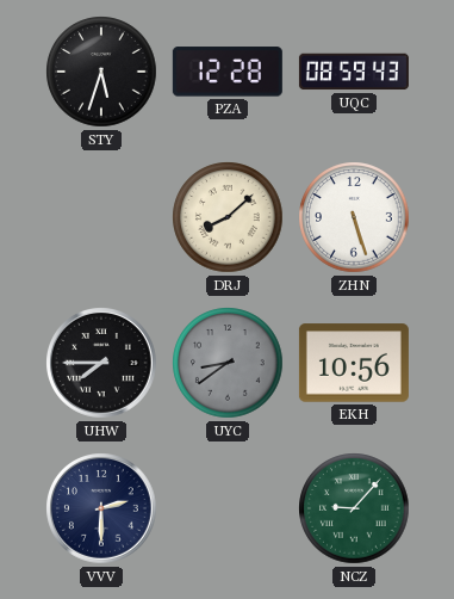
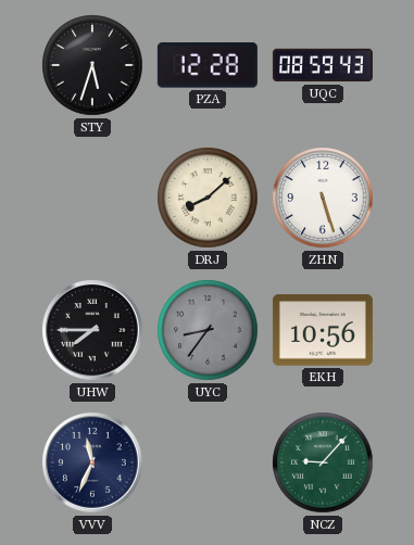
UYC: 8:39 -> 8:36
VVV: 2:30 -> 11:34
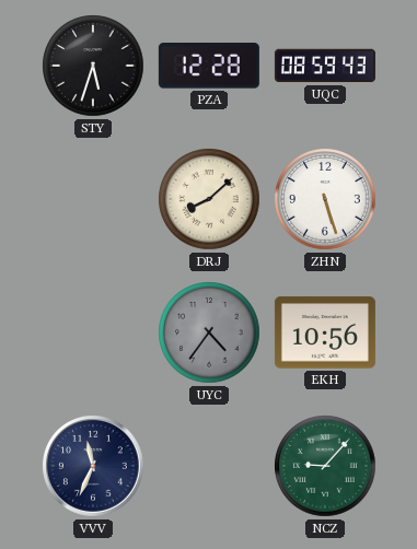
UHW: 7:45 -> none
UYC: 8:36 -> 4:36
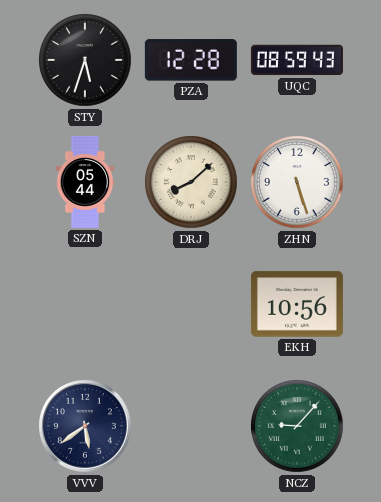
SZN: none -> 05:44
UYC: 4:36 -> none
VVV: 11:34 -> 5:39
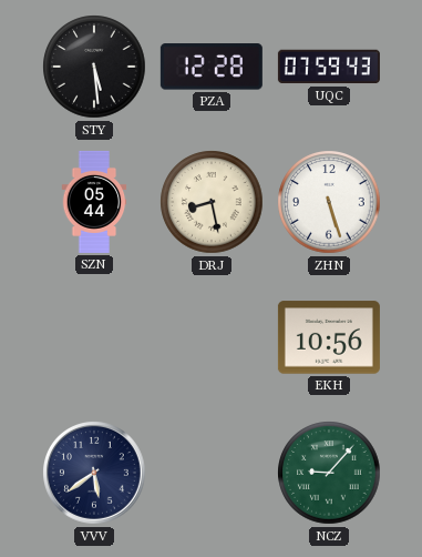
STY: 5:33 -> 5:29
UQC: 08:59 -> 07:59
DRJ: 8:08 -> 8:28
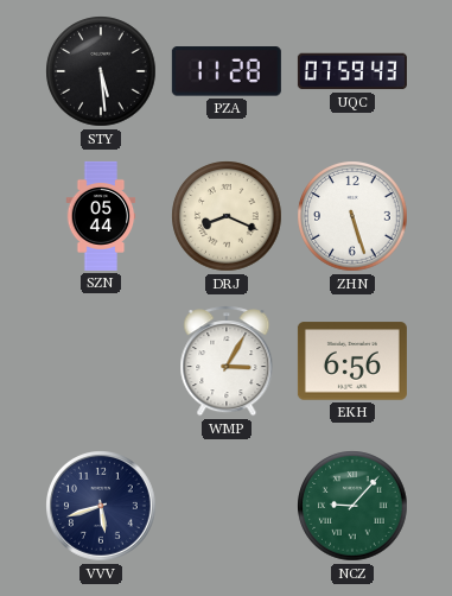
PZA: 12:28 -> 11:28
DRJ: 8:28 -> 8:19
WMP: none -> 3:05
EKH: 10:56 -> 6:56
VVV: 5:39 -> 5:42
